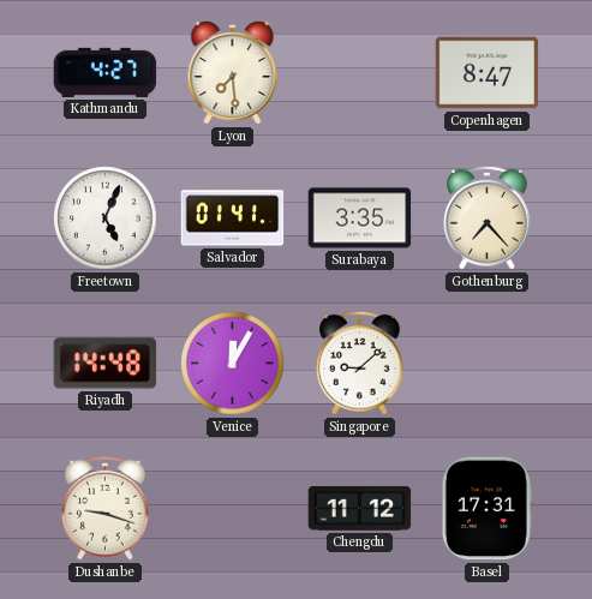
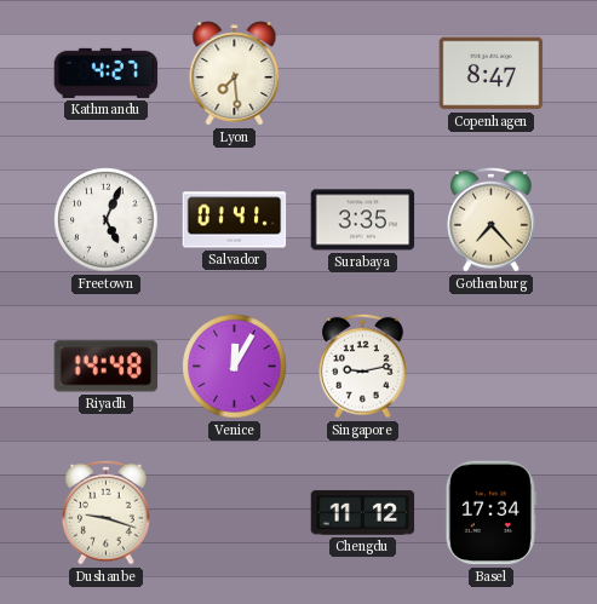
Singapore: 9:08 -> 9:13
Basel: 17:31 -> 17:34
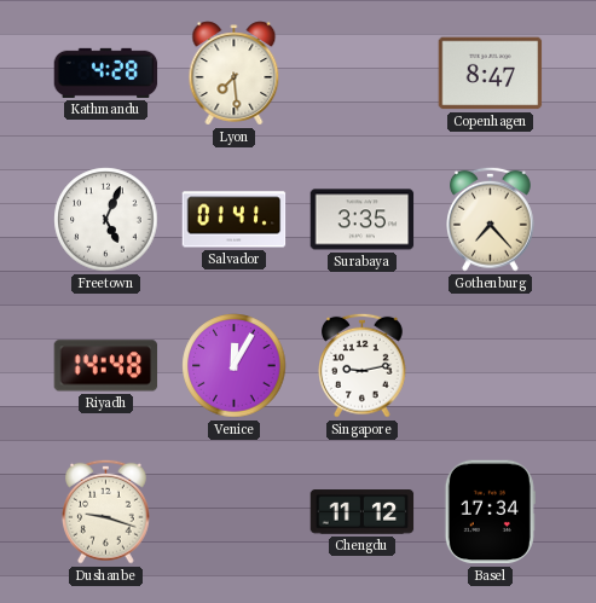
Kathmandu: 4:27 -> 4:28
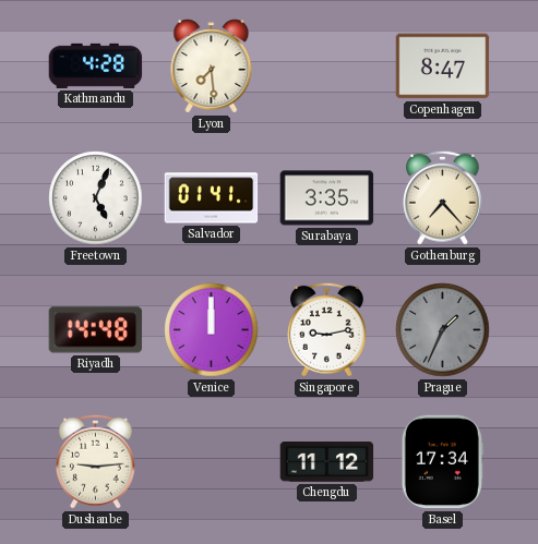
Venice: 12:05 -> 12:00
Prague: none -> 1:34
Dushanbe: 9:18 -> 9:14
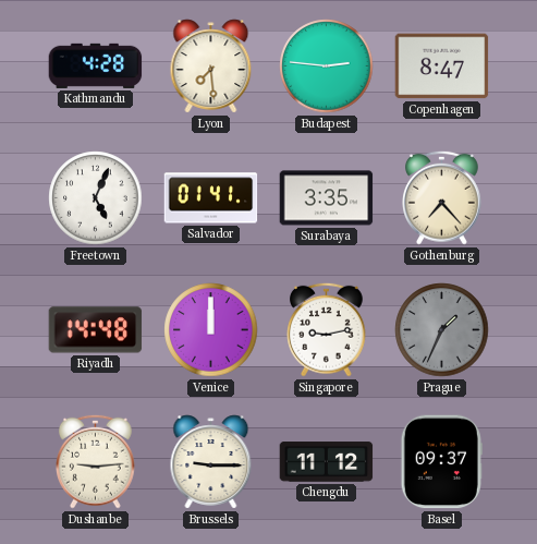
Budapest: none -> 2:46
Brussels: none -> 9:15
Basel: 17:34 -> 09:37
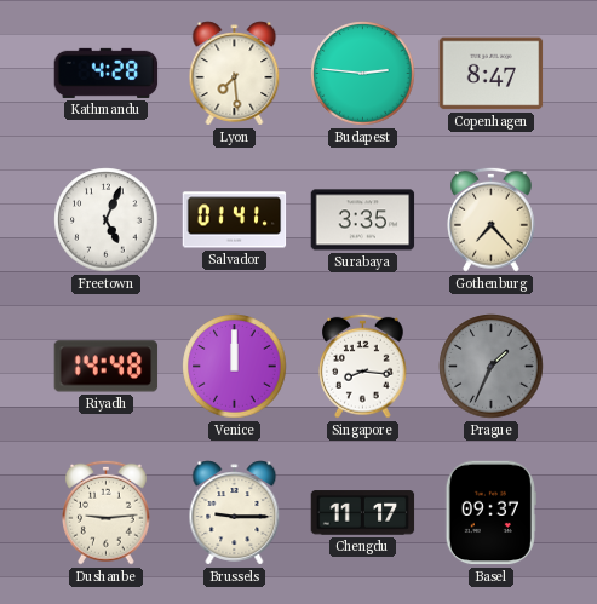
Singapore: 9:13 -> 8:16
Chengdu: 11:12 -> 11:17
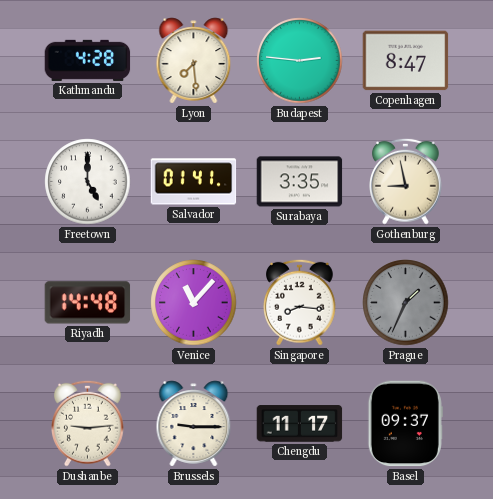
Freetown: 5:04 -> 5:00
Gothenburg: 7:23 -> 8:58
Venice: 12:00 -> 11:07
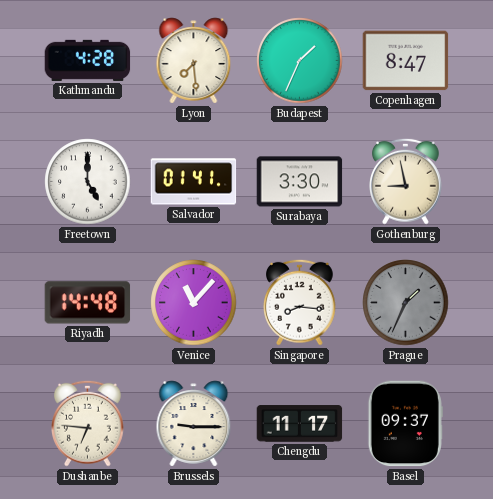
Budapest: 2:46 -> 1:34
Surabaya: 3:35 -> 3:30
Dushanbe: 9:14 -> 6:46
